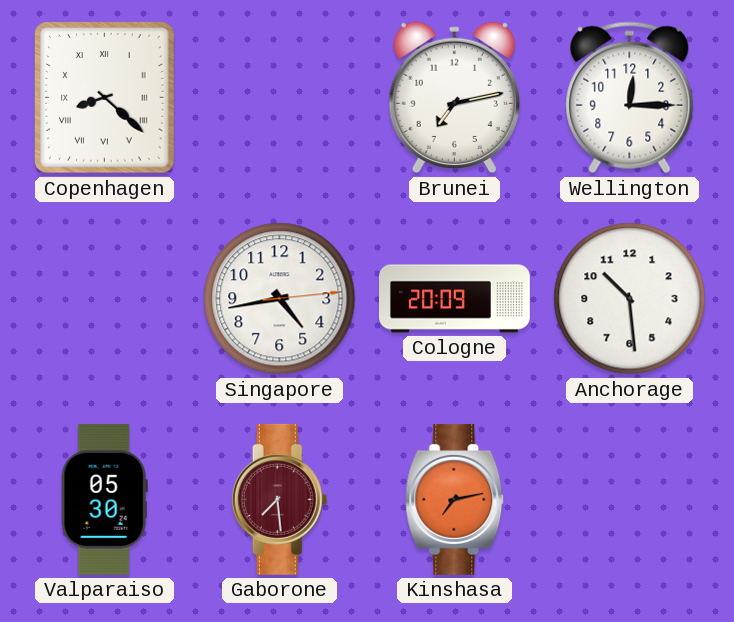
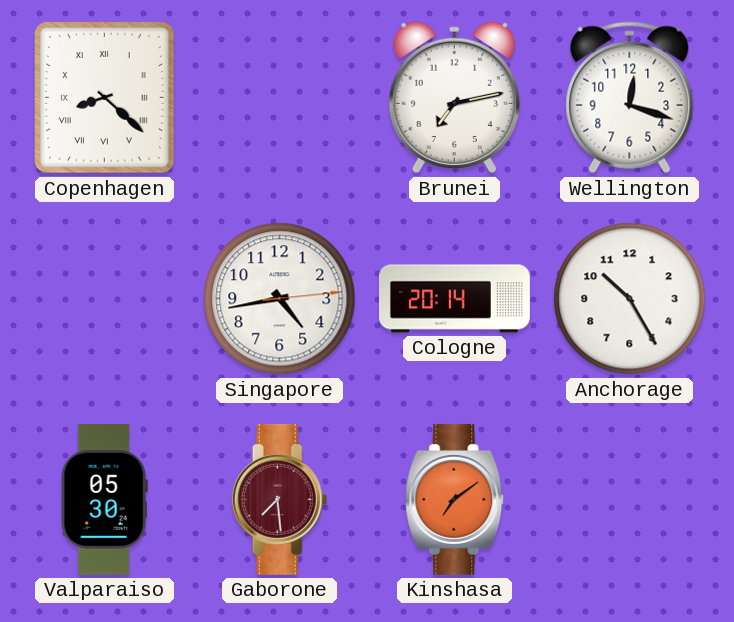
Wellington: 12:15 -> 12:18
Cologne: 20:09 -> 20:14
Anchorage: 10:29 -> 10:25
Kinshasa: 7:13 -> 7:09
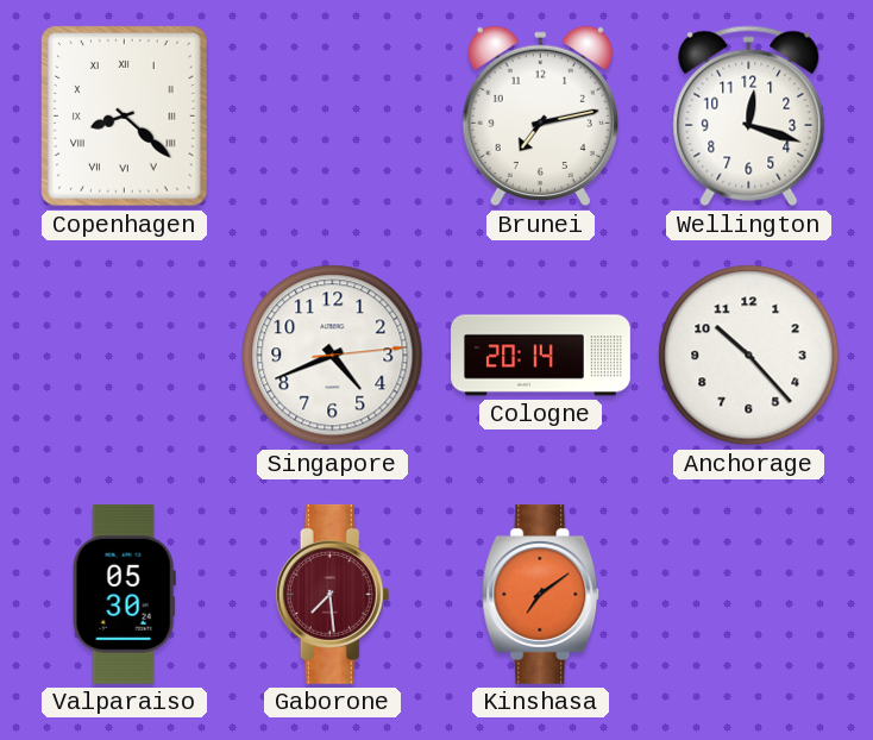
Singapore: 4:43 -> 4:41
Anchorage: 10:25 -> 10:23
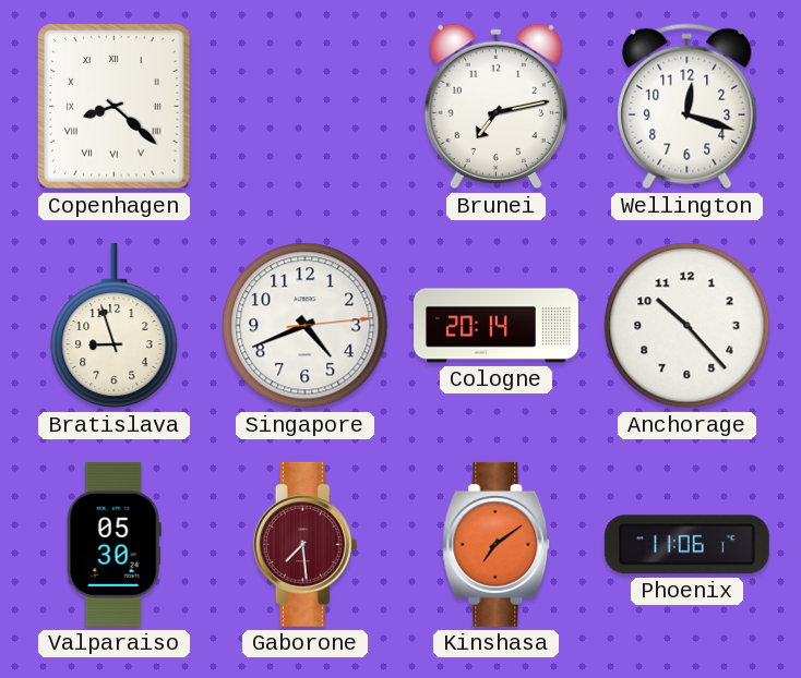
Bratislava: none -> 8:57
Phoenix: none -> 11:06
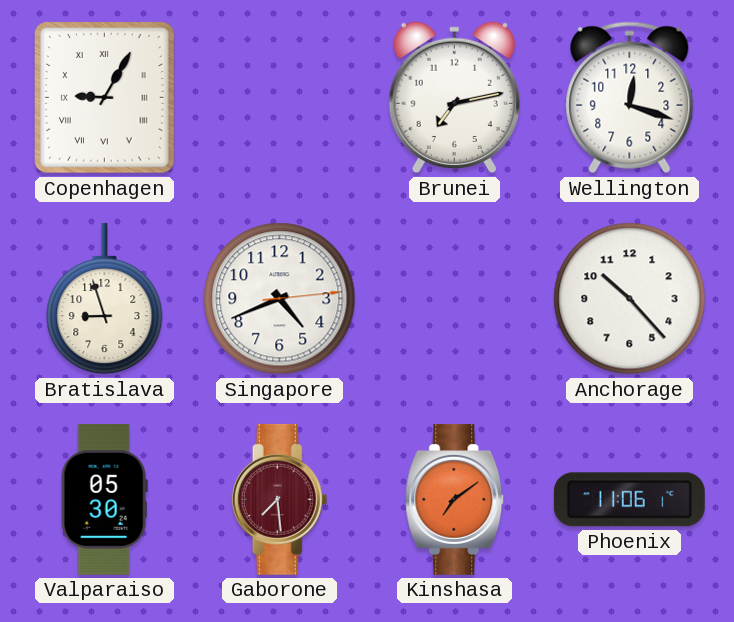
Copenhagen: 8:22 -> 9:05
Cologne: 20:14 -> none
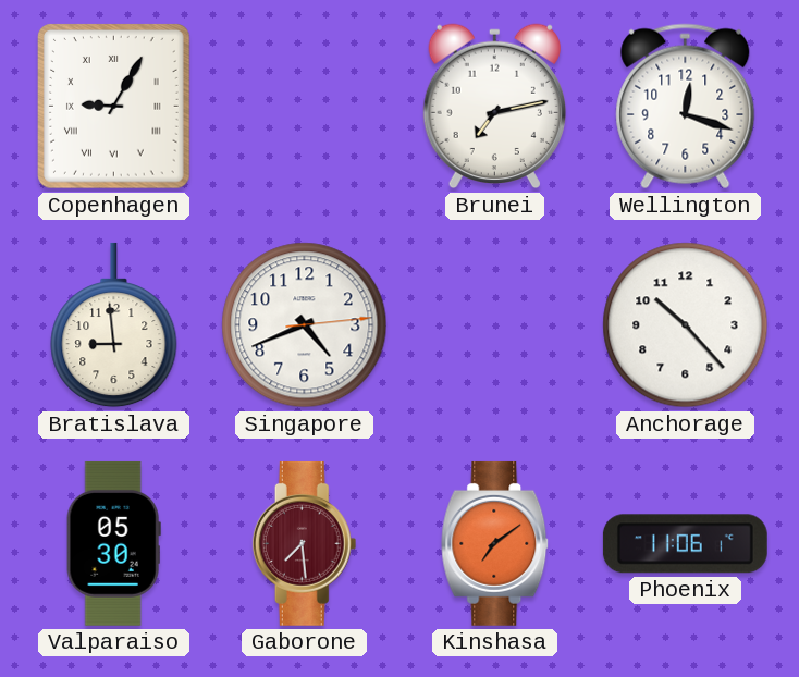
Bratislava: 8:57 -> 8:59
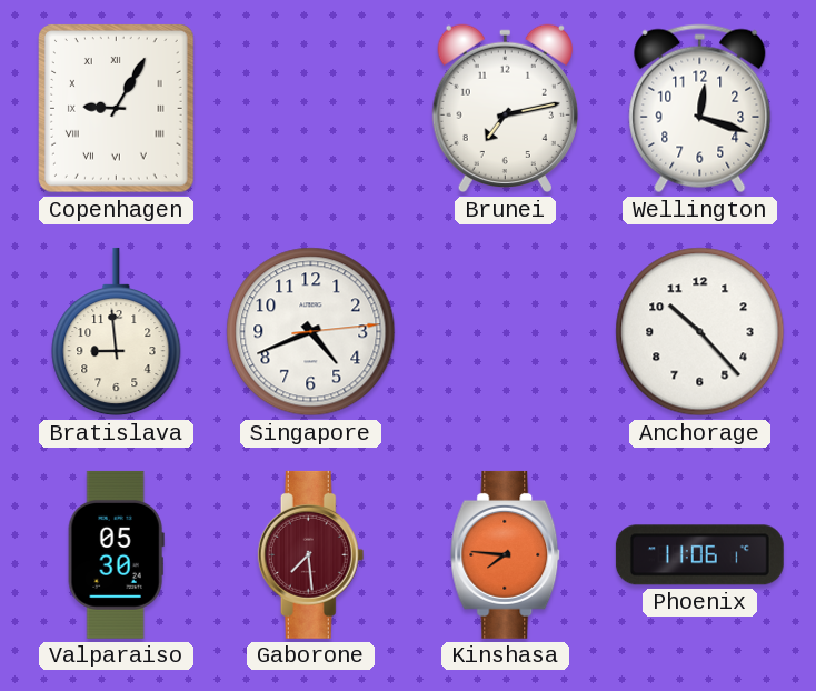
Kinshasa: 7:09 -> 7:46
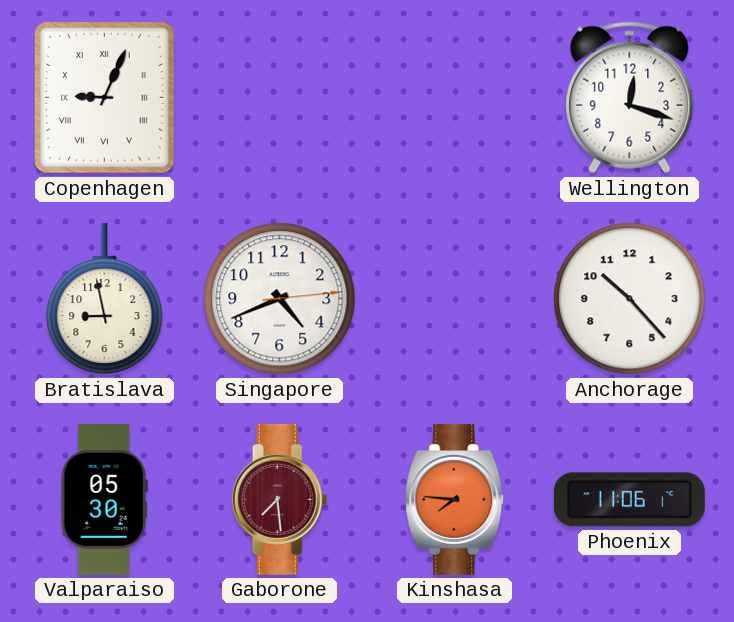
Copenhagen: 9:05 -> 9:04
Brunei: 7:13 -> none
Bratislava: 8:59 -> 8:58
